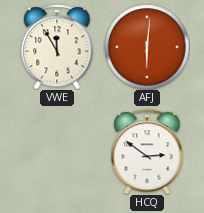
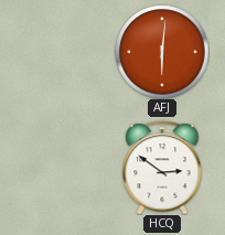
VWE: 11:55 -> none
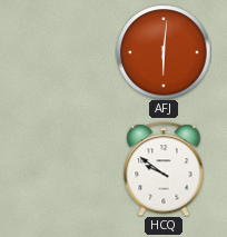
HCQ: 2:51 -> 9:51
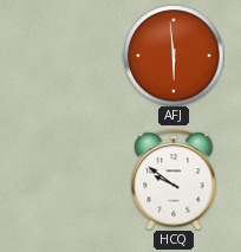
AFJ: 6:01 -> 5:59
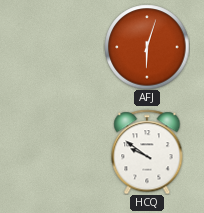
AFJ: 5:59 -> 6:03
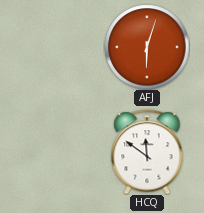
HCQ: 9:51 -> 11:51
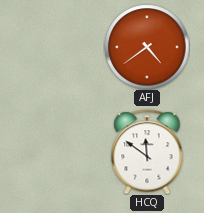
AFJ: 6:03 -> 4:39
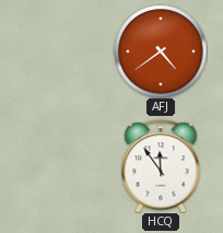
HCQ: 11:51 -> 11:54
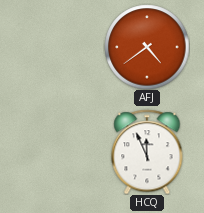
HCQ: 11:54 -> 11:56
